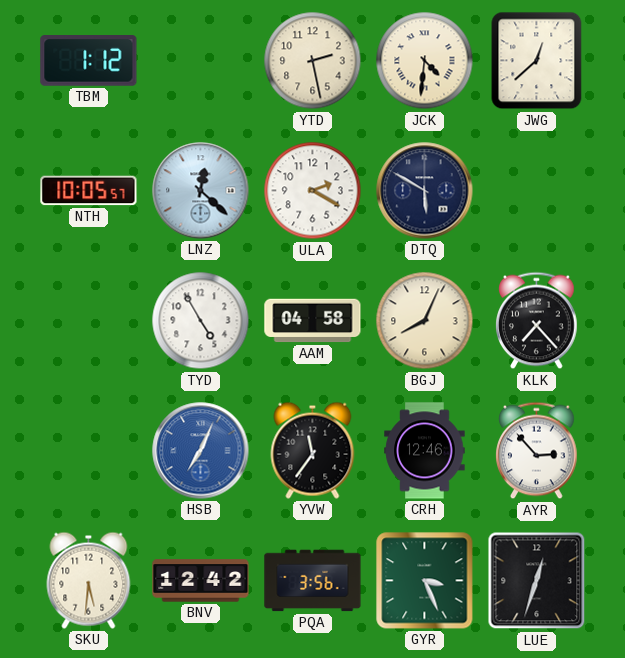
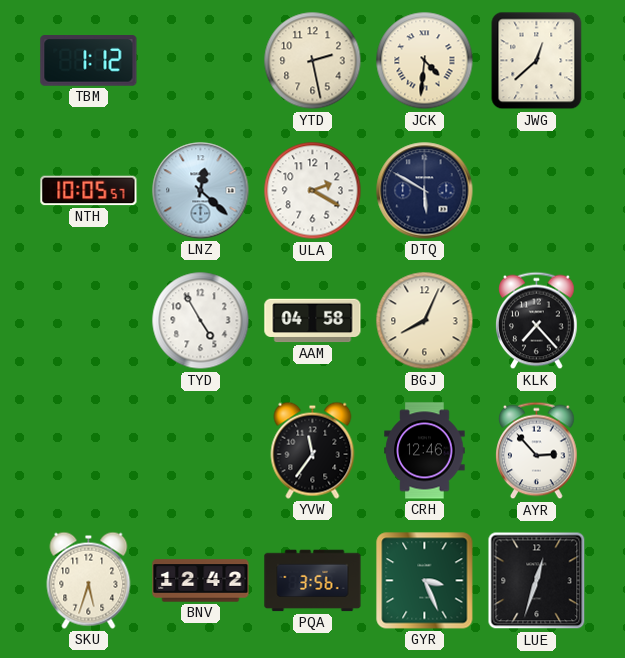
HSB: 7:04 -> none
SKU: 5:31 -> 5:33
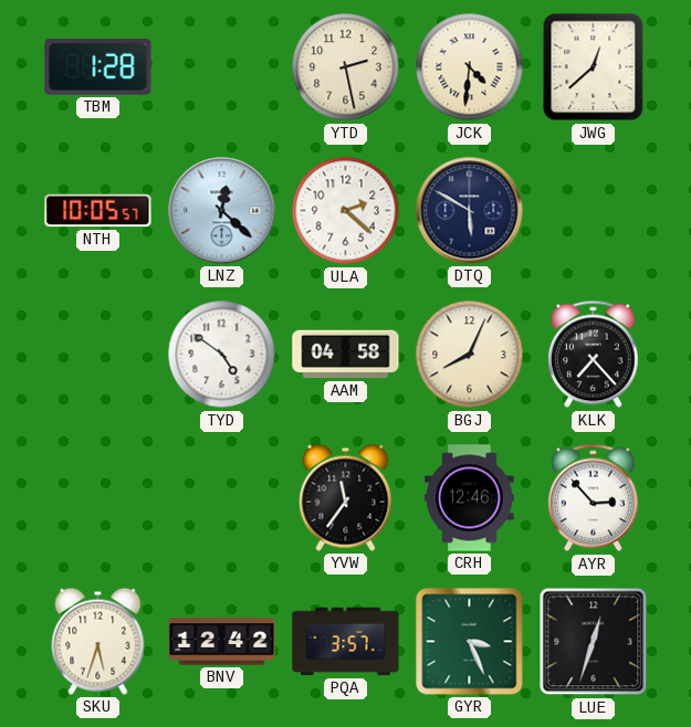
TBM: 1:12 -> 1:28
ULA: 2:20 -> 2:22
TYD: 4:55 -> 4:51
PQA: 3:56 -> 3:57
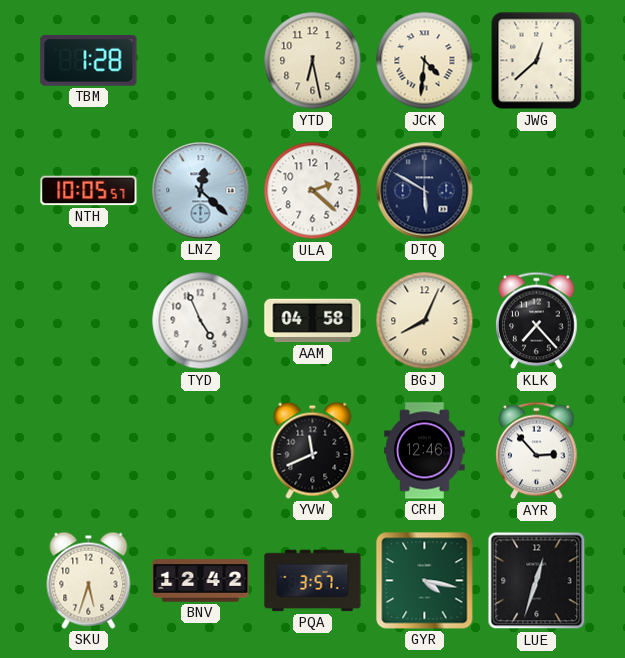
YTD: 2:28 -> 6:28
TYD: 4:51 -> 4:56
YVW: 11:36 -> 11:41
GYR: 3:26 -> 4:17
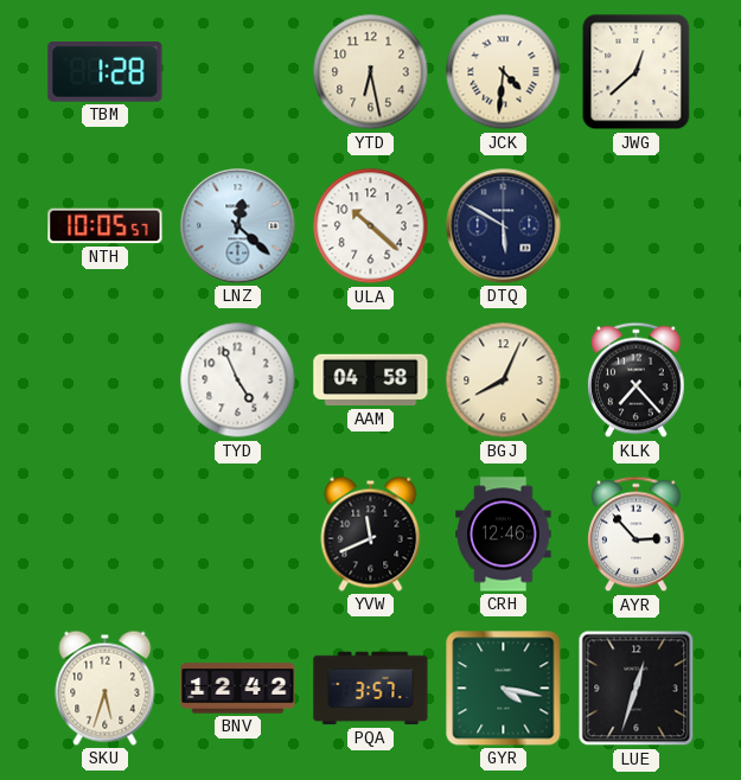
ULA: 2:22 -> 10:22
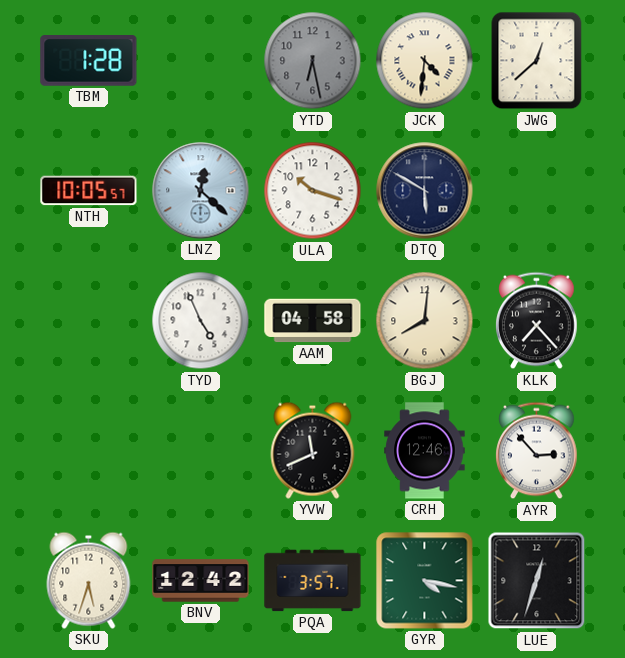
YTD dial: cream -> grey
ULA: 10:22 -> 10:18
BGJ: 8:04 -> 8:01
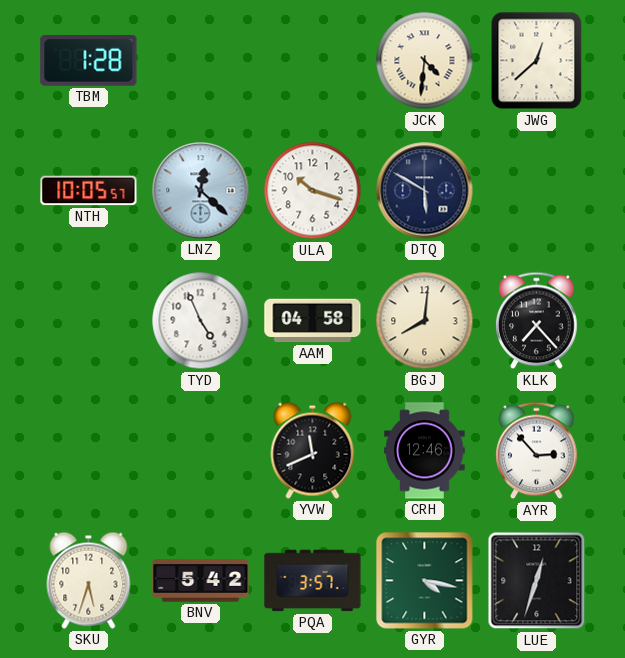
YTD: 6:28 -> none
BNV: 12:42 -> 5:42
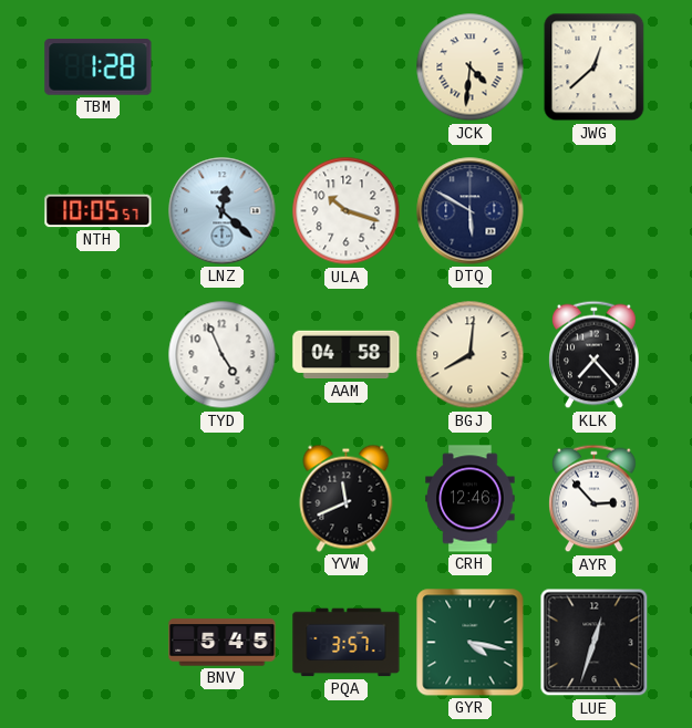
SKU: 5:33 -> none
BNV: 5:42 -> 5:45
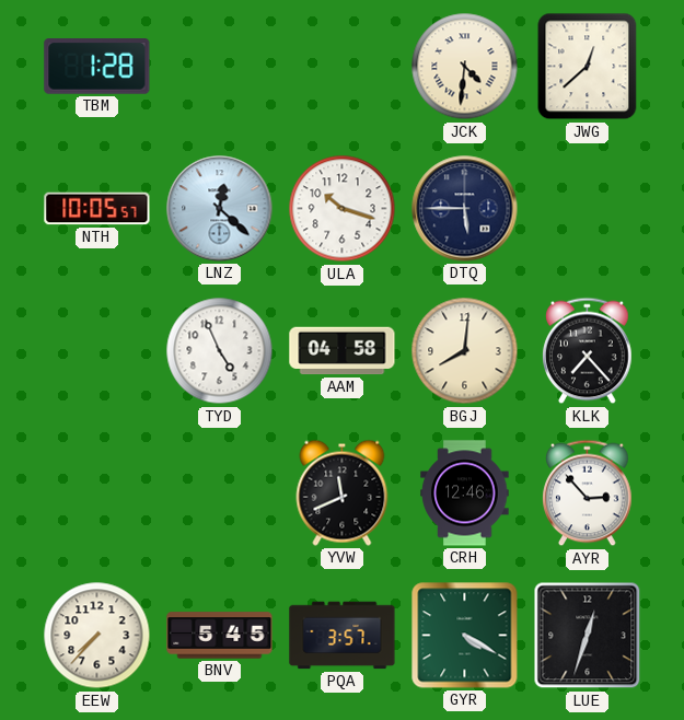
DTQ: 5:50 -> 5:45
EEW: none -> 7:37
GYR: 4:17 -> 4:20
